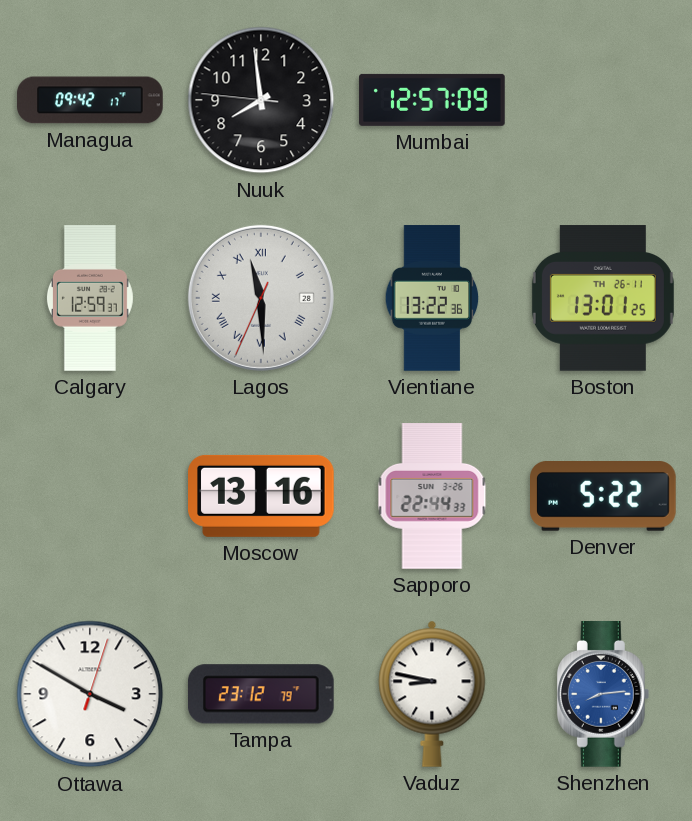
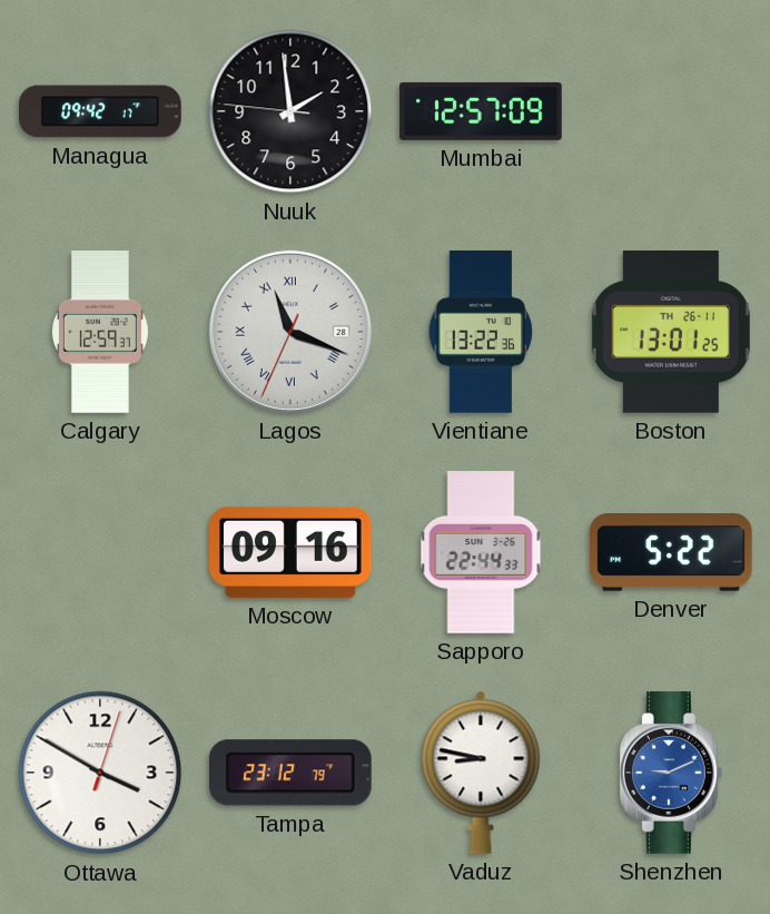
Nuuk: 7:58 -> 1:58
Lagos: 11:29 -> 11:18
Moscow: 13:16 -> 09:16
Shenzhen: 8:14 -> 9:11
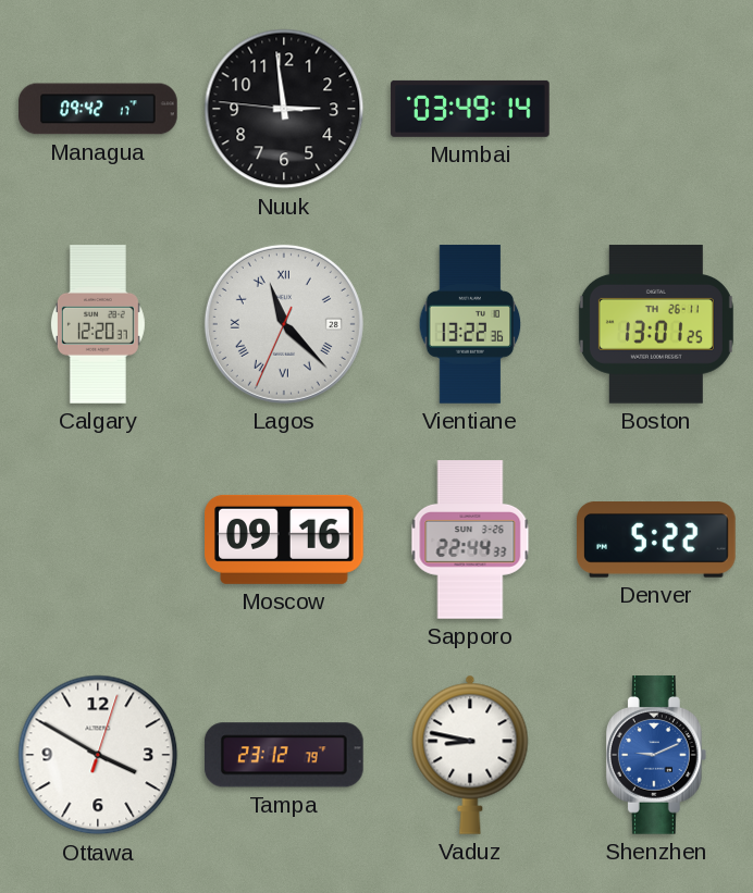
Nuuk: 1:58 -> 2:58
Mumbai: 12:57 -> 03:49
Calgary: 12:59 -> 12:20
Lagos: 11:18 -> 11:22
